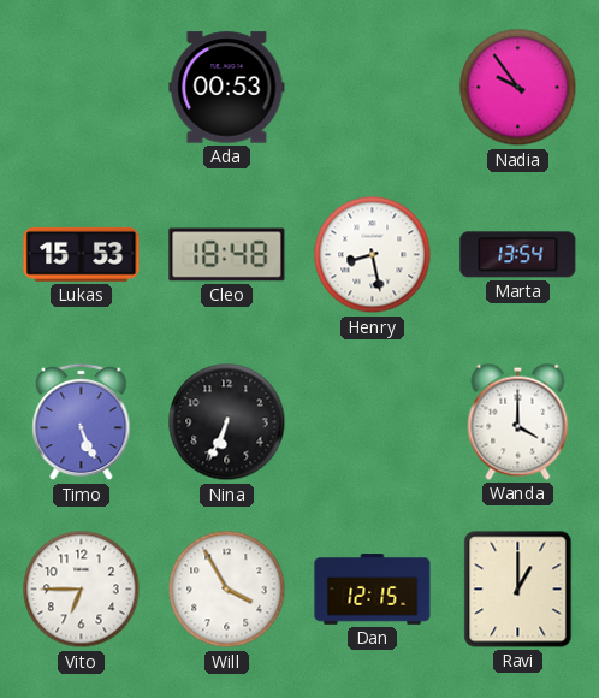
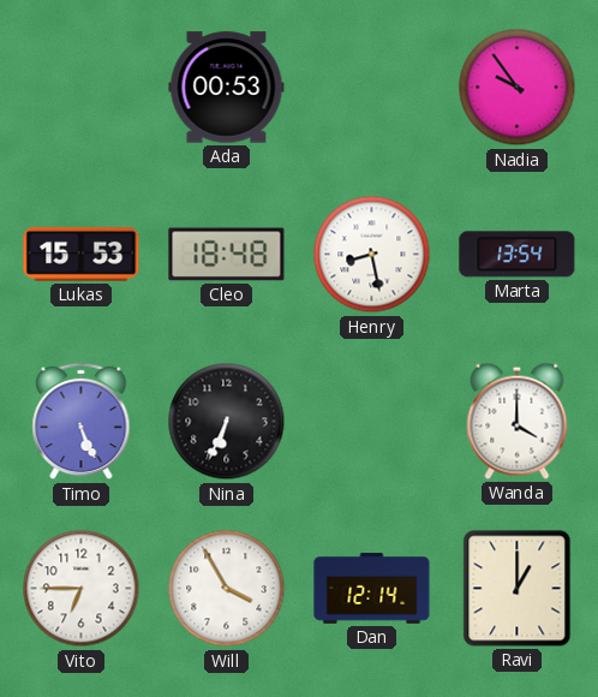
Dan: 12:15 -> 12:14
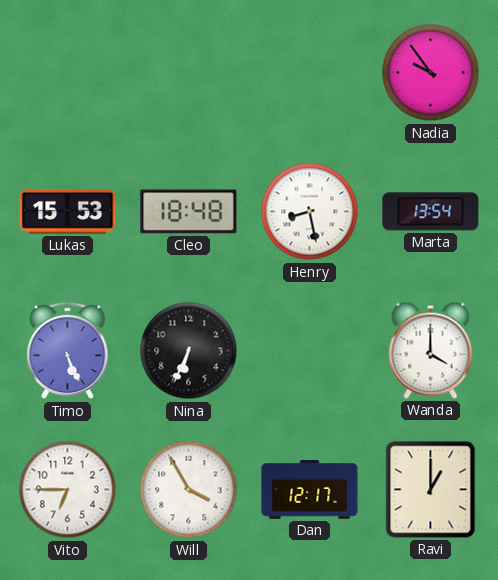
Ada: 00:53 -> none
Dan: 12:14 -> 12:17
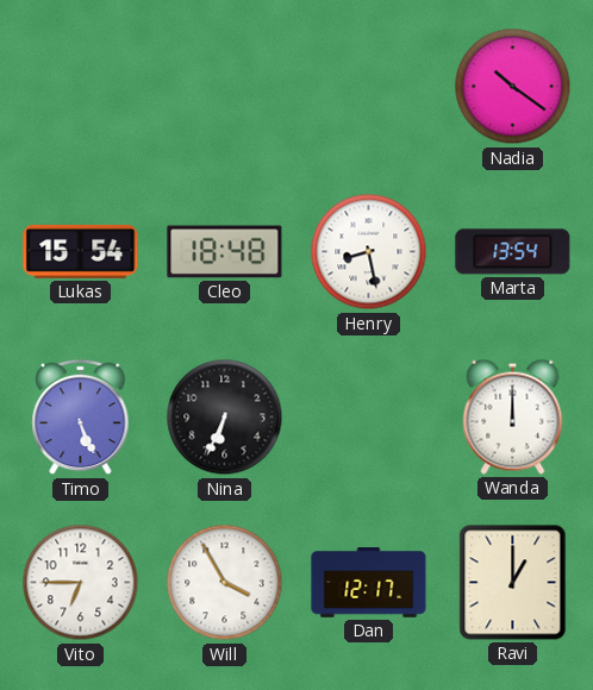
Nadia: 9:54 -> 10:21
Lukas: 15:53 -> 15:54
Wanda: 4:00 -> 12:00
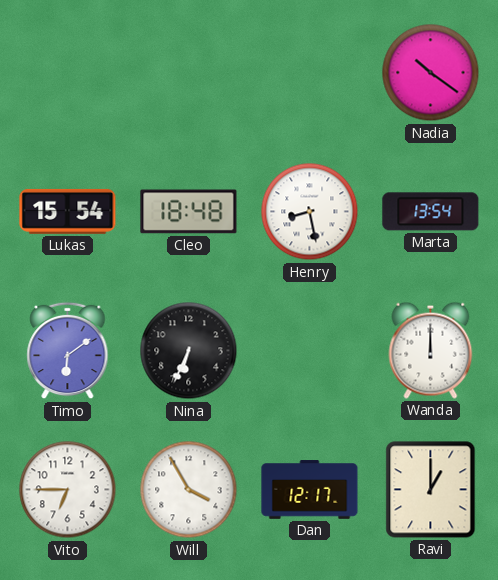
Timo: 5:26 -> 6:09
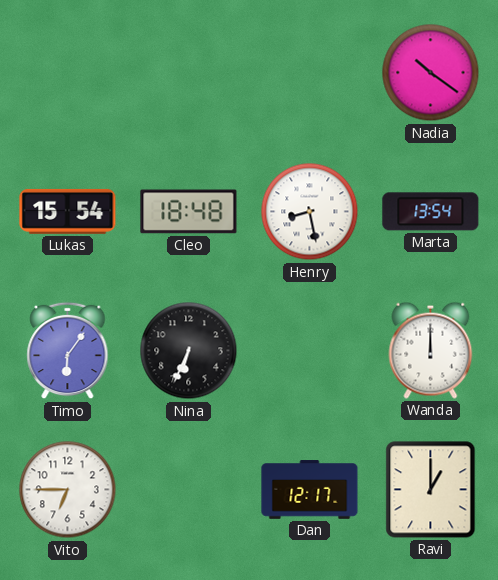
Timo: 6:09 -> 6:06
Will: 3:55 -> none
